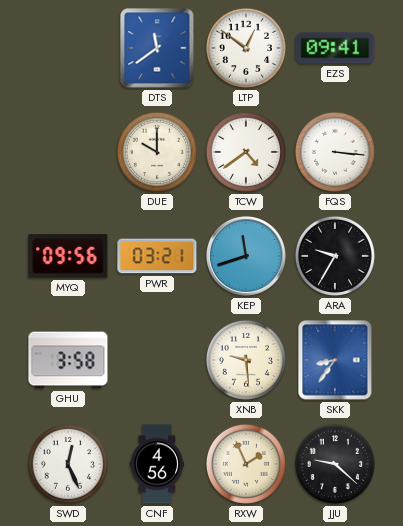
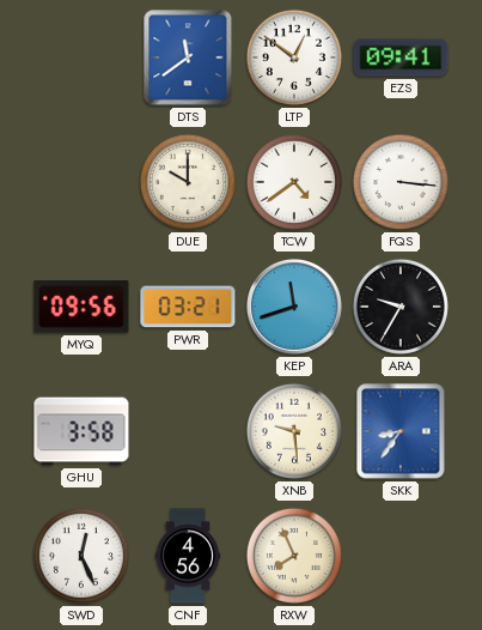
RXW: 1:56 -> 7:56
JJU: 9:22 -> none
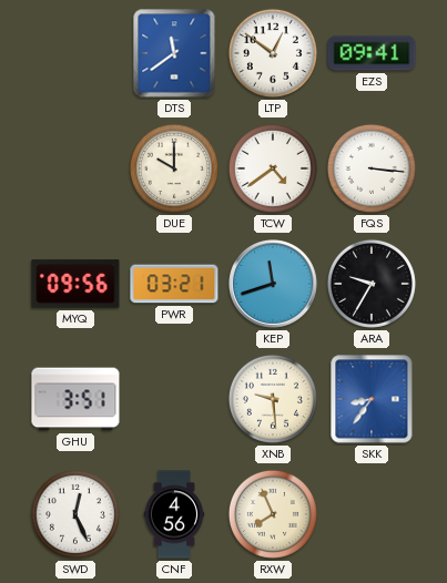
GHU: 3:58 -> 3:51
